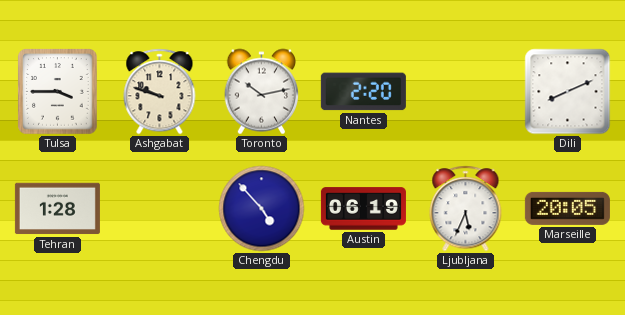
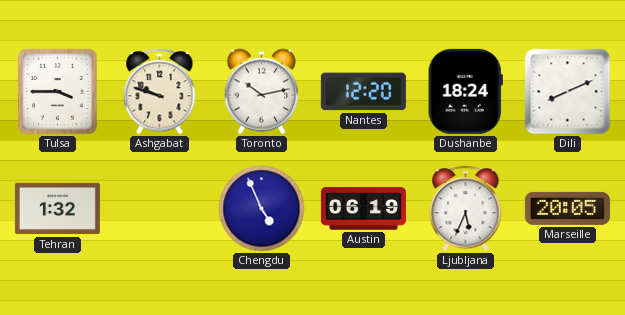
Nantes: 2:20 -> 12:20
Dushanbe: none -> 18:24
Tehran: 1:28 -> 1:32
Chengdu: 4:53 -> 4:56
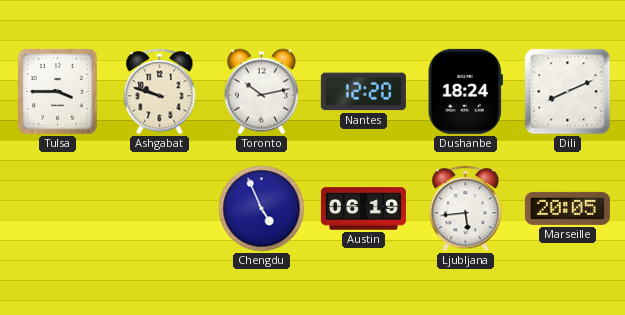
Tehran: 1:32 -> none
Ljubljana: 5:34 -> 5:44
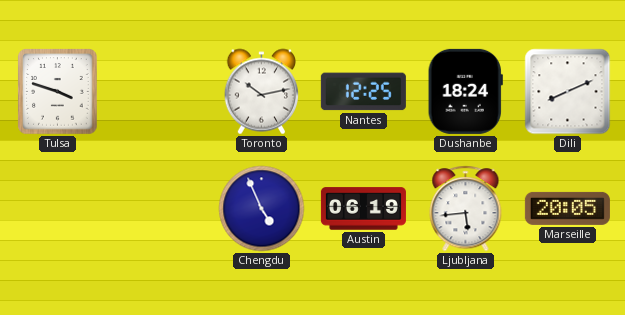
Tulsa: 3:45 -> 3:48
Ashgabat: 9:48 -> none
Nantes: 12:20 -> 12:25
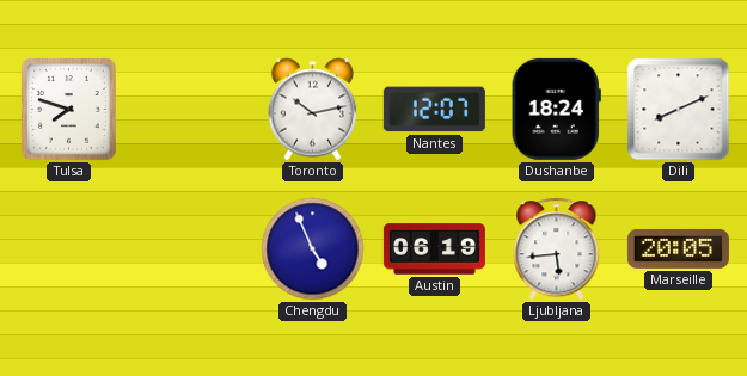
Tulsa: 3:48 -> 7:48
Nantes: 12:25 -> 12:07
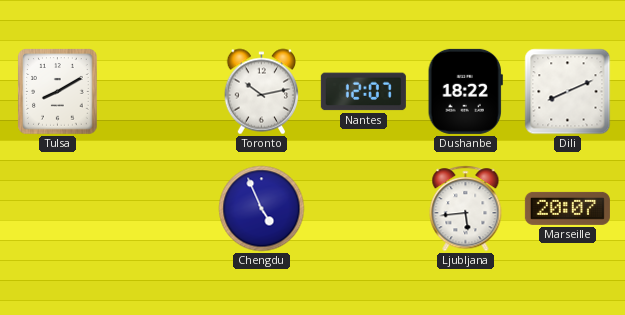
Tulsa: 7:48 -> 8:10
Dushanbe: 18:24 -> 18:22
Austin: 06:19 -> none
Marseille: 20:05 -> 20:07
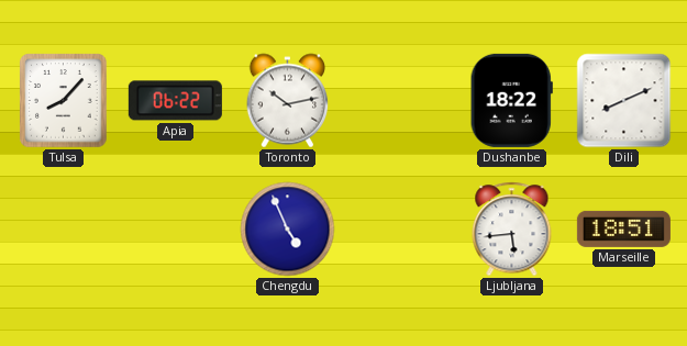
Tulsa: 8:10 -> 8:07
Apia: none -> 06:22
Nantes: 12:07 -> none
Marseille: 20:07 -> 18:51
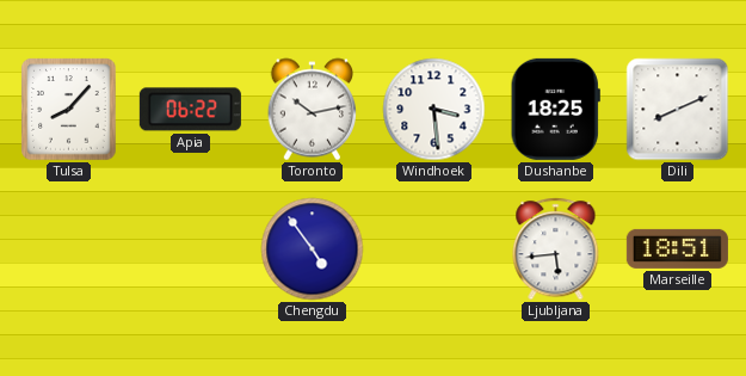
Windhoek: none -> 3:29
Dushanbe: 18:22 -> 18:25
Chengdu: 4:56 -> 4:54
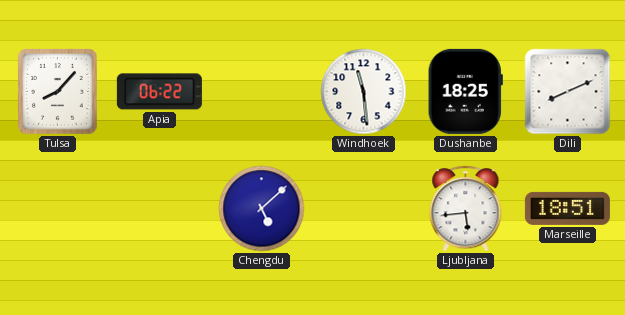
Toronto: 10:13 -> none
Windhoek: 3:29 -> 11:29
Chengdu: 4:54 -> 5:08
